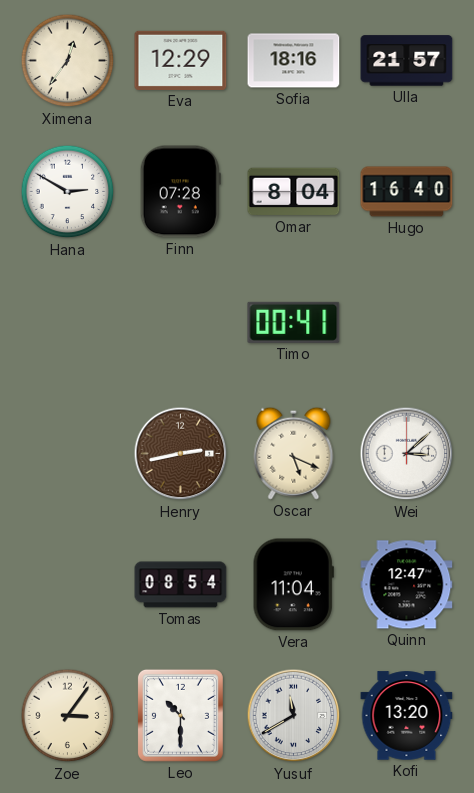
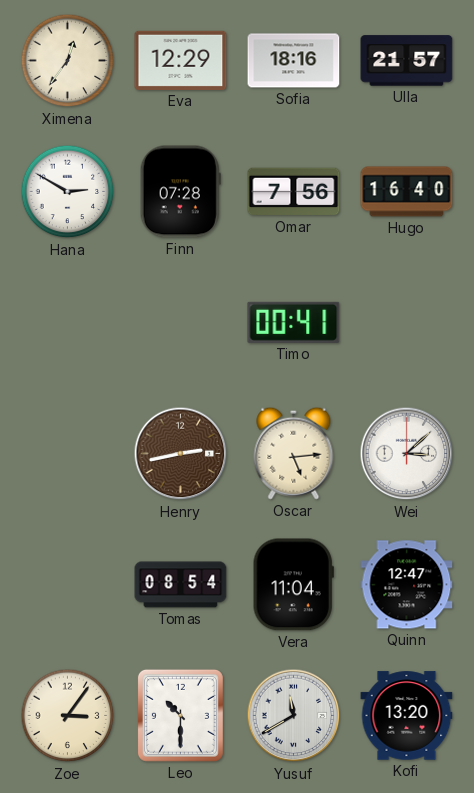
Omar: 8:04 -> 7:56
Oscar: 5:19 -> 5:14
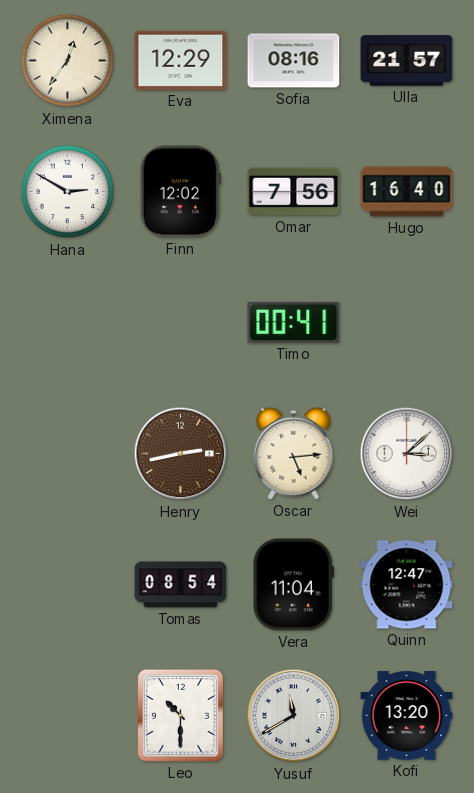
Sofia: 18:16 -> 08:16
Finn: 07:28 -> 12:02
Zoe: 3:06 -> none
